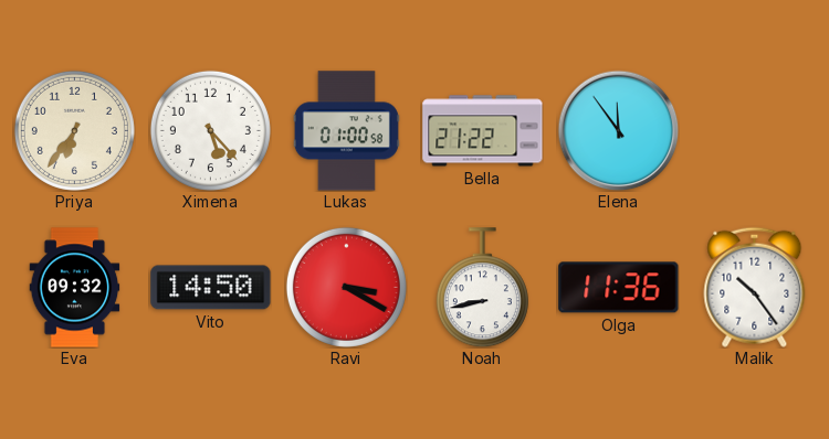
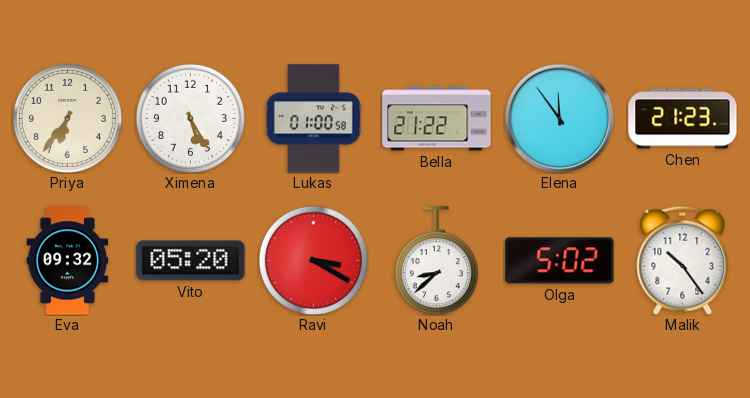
Ximena: 5:23 -> 5:25
Chen: none -> 21:23
Vito: 14:50 -> 05:20
Noah: 8:43 -> 8:38
Olga: 11:36 -> 5:02
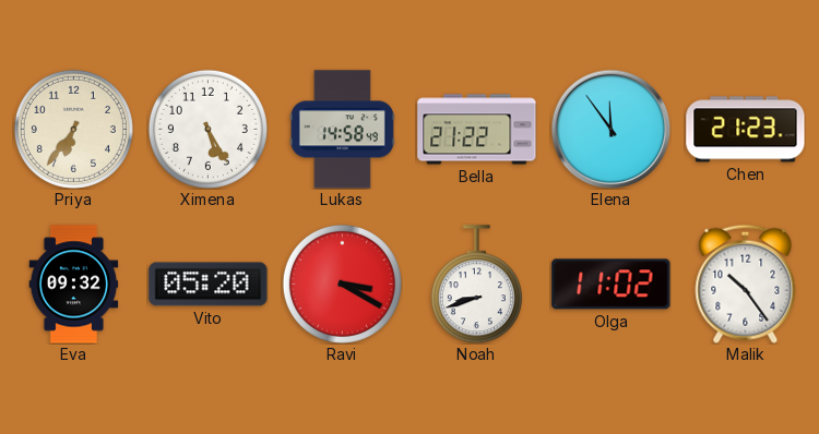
Lukas: 01:00 -> 14:58
Noah: 8:38 -> 8:42
Olga: 5:02 -> 11:02
